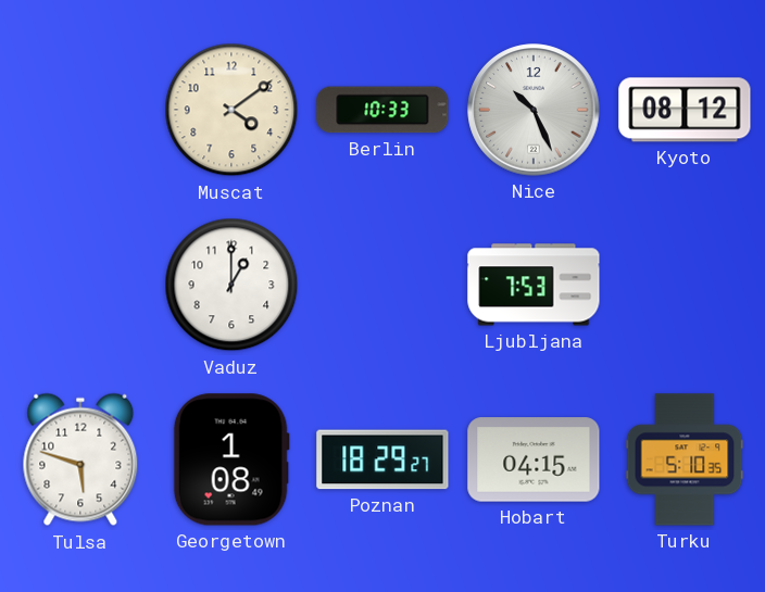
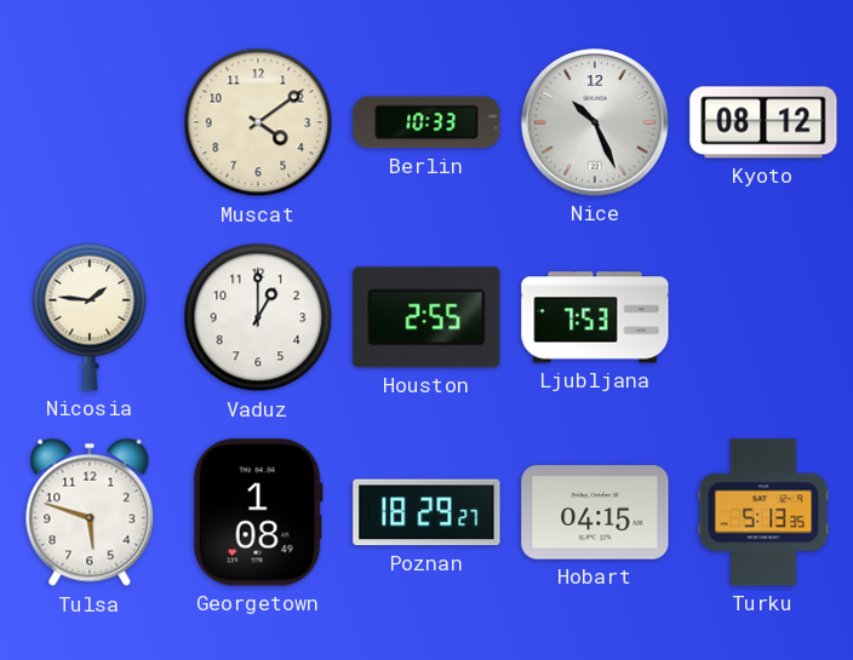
Nicosia: none -> 1:46
Houston: none -> 2:55
Turku: 5:10 -> 5:13
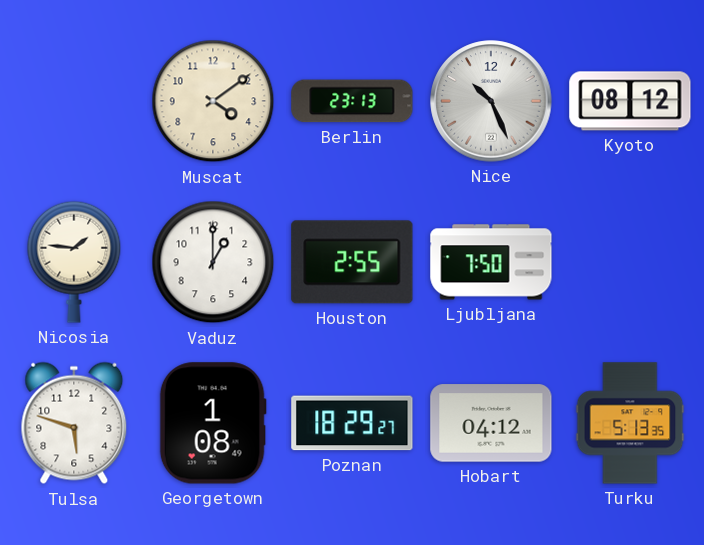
Berlin: 10:33 -> 23:13
Ljubljana: 7:53 -> 7:50
Hobart: 04:15 -> 04:12
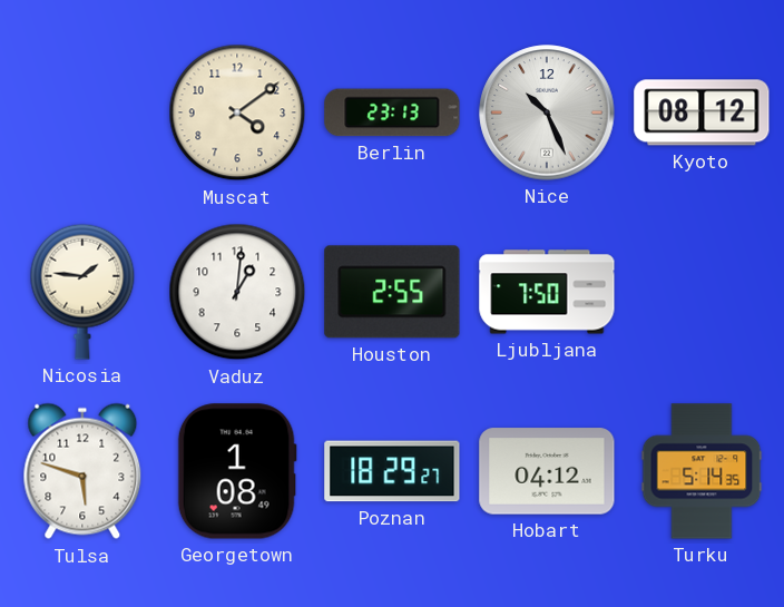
Vaduz: 1:00 -> 1:01
Turku: 5:13 -> 5:14
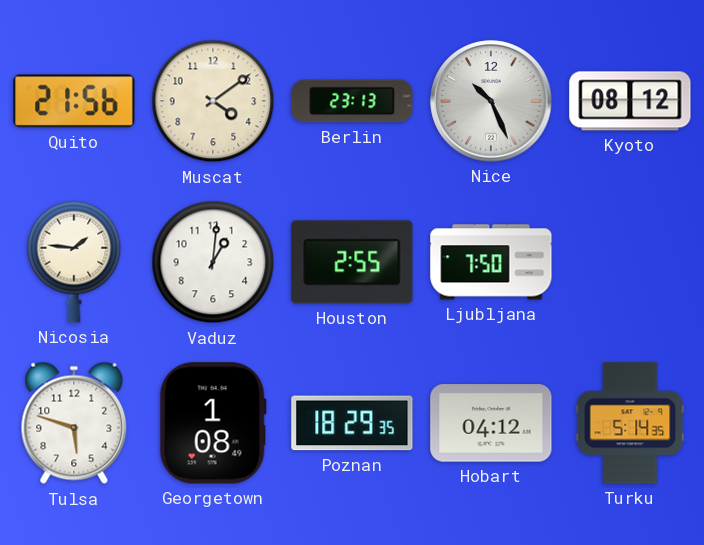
Quito: none -> 21:56
Poznan: 18:29:27 -> 18:29:35
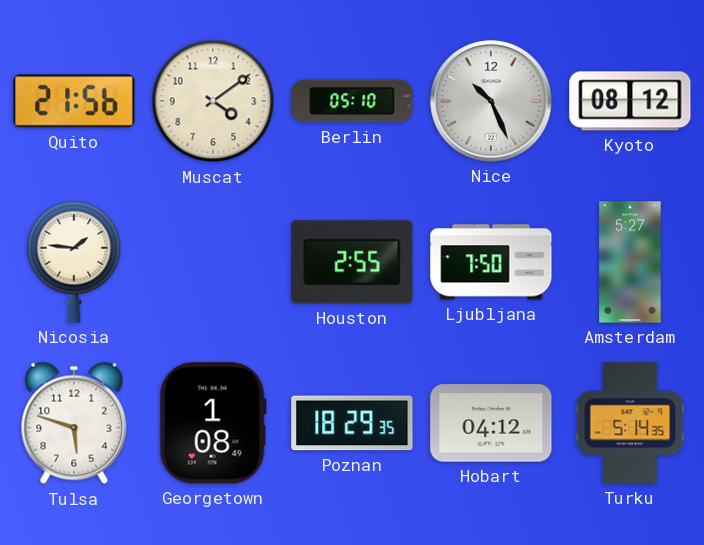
Berlin: 23:13 -> 05:10
Vaduz: 1:01 -> none
Amsterdam: none -> 5:27
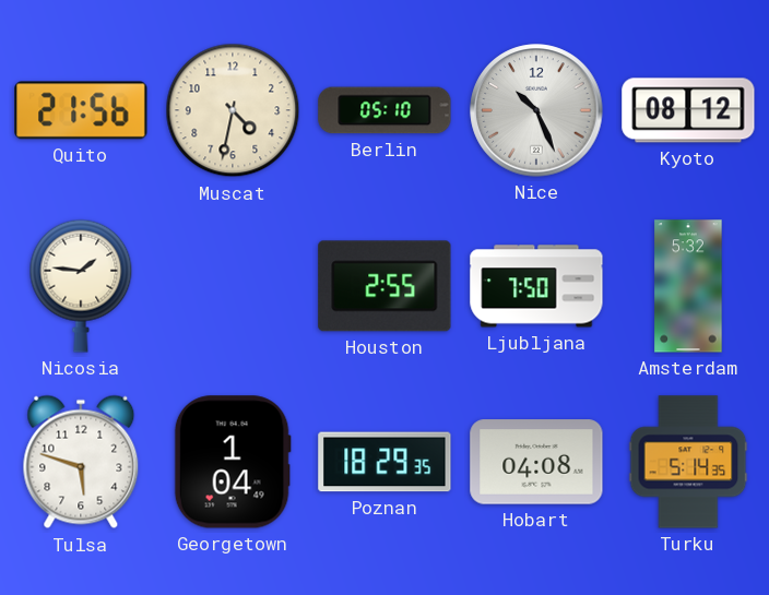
Muscat: 4:09 -> 4:32
Amsterdam: 5:27 -> 5:32
Georgetown: 1:08 -> 1:04
Hobart: 04:12 -> 04:08
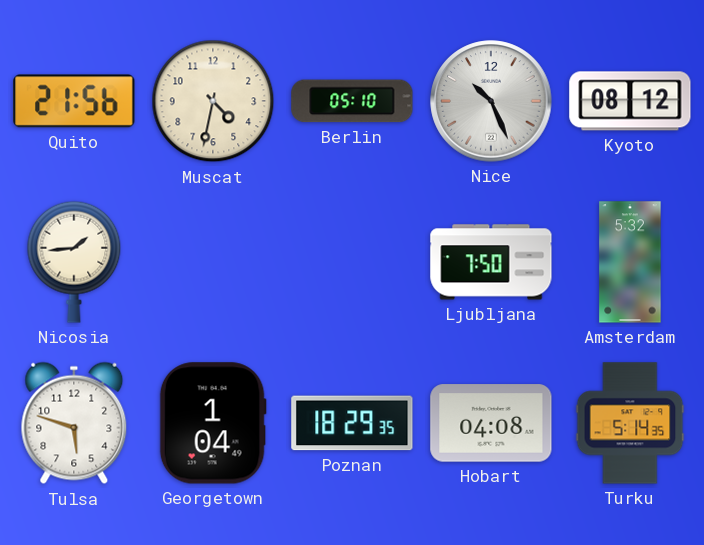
Nicosia: 1:46 -> 1:44
Houston: 2:55 -> none
